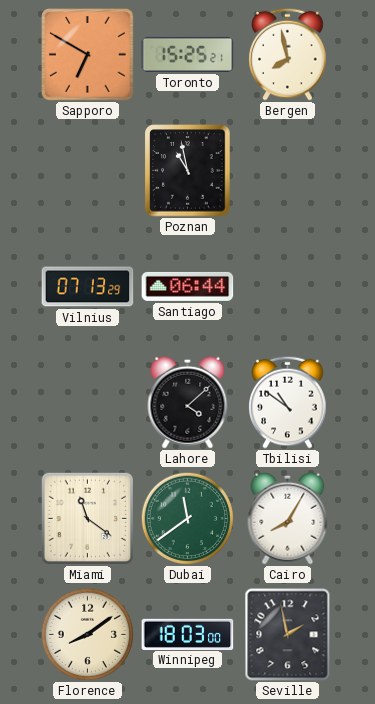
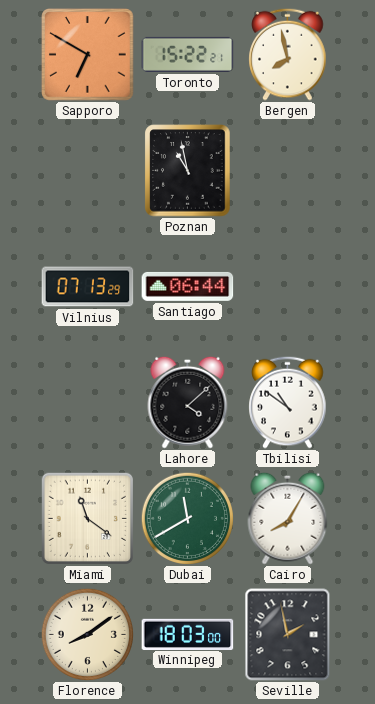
Toronto: 15:25 -> 15:22
Dubai: 11:39 -> 11:40
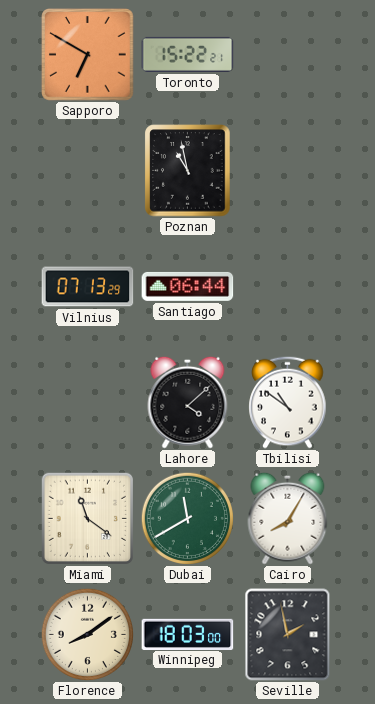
Bergen: 7:58 -> none
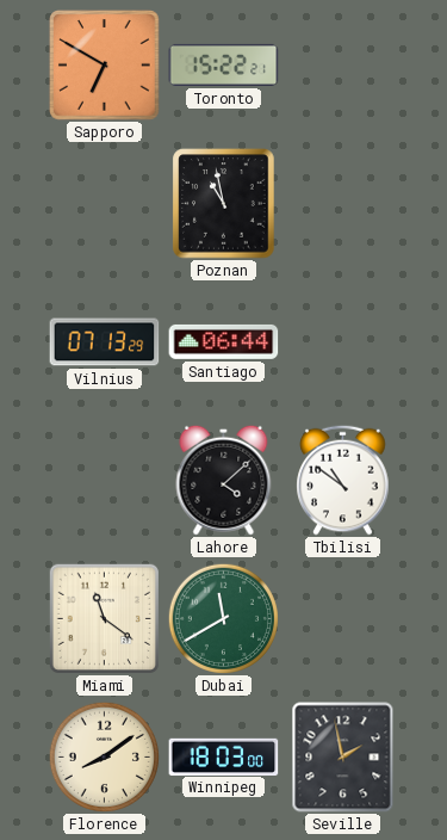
Cairo: 8:05 -> none
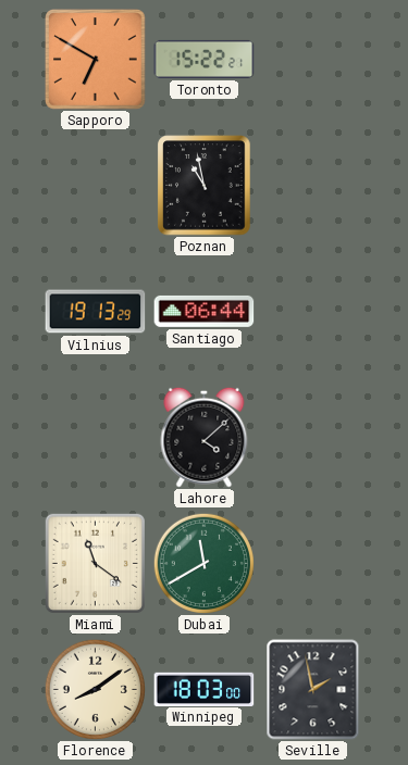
Vilnius: 07:13 -> 19:13
Tbilisi: 10:51 -> none
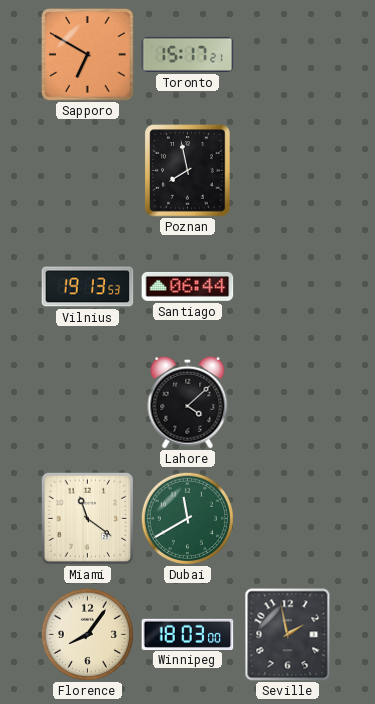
Toronto: 15:22 -> 15:17
Poznan: 10:58 -> 7:58
Vilnius: 19:13:29 -> 19:13:53
Florence: 8:09 -> 8:06
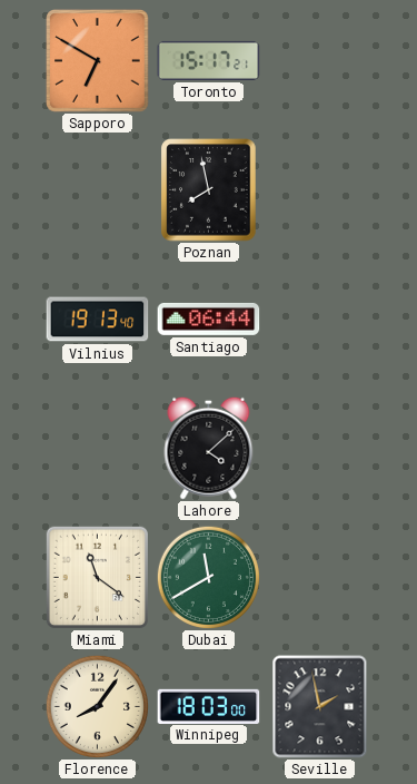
Vilnius: 19:13:53 -> 19:13:40
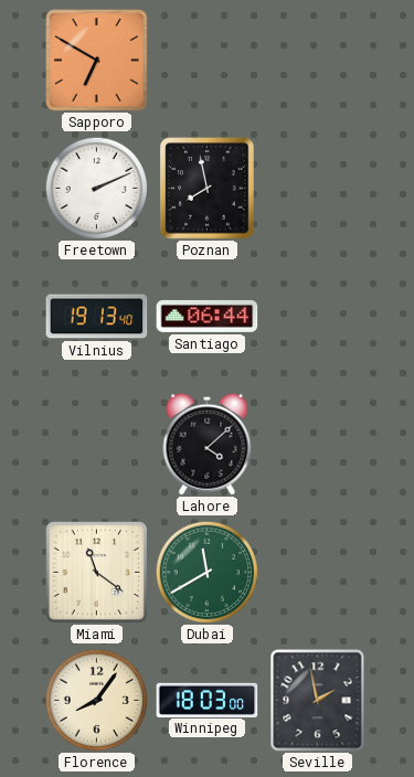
Toronto: 15:17 -> none
Freetown: none -> 2:11
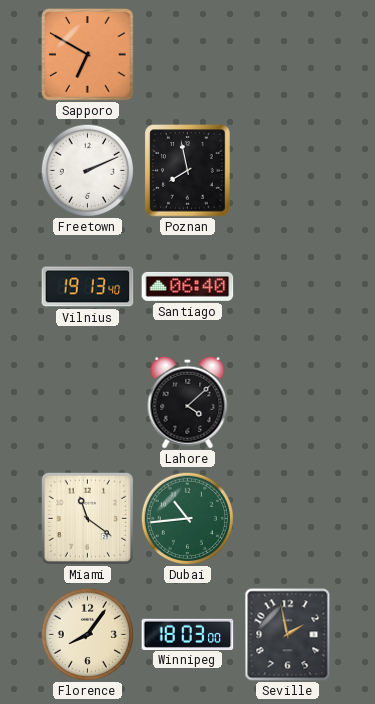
Santiago: 06:44 -> 06:40
Dubai: 11:40 -> 10:44
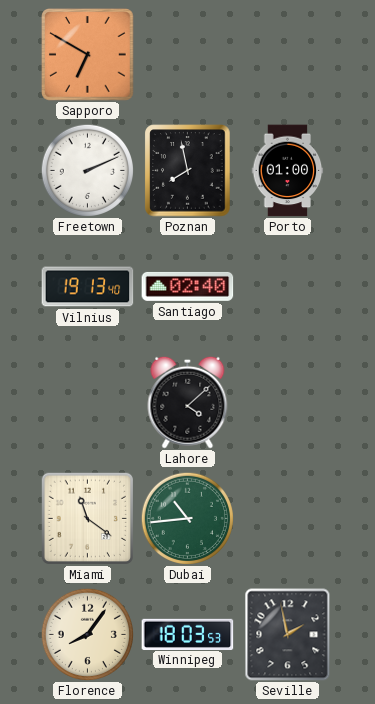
Porto: none -> 01:00
Santiago: 06:40 -> 02:40
Winnipeg: 18:03:00 -> 18:03:53
